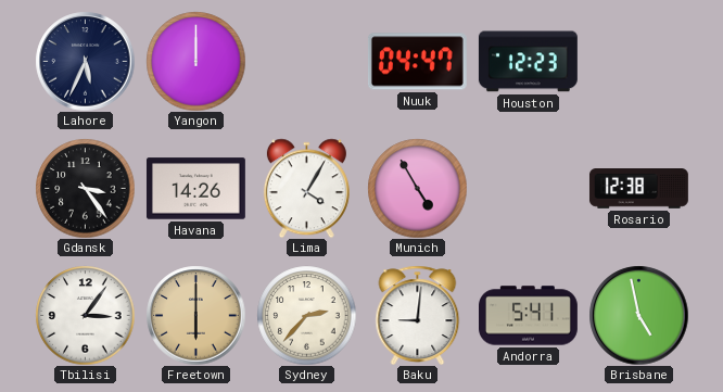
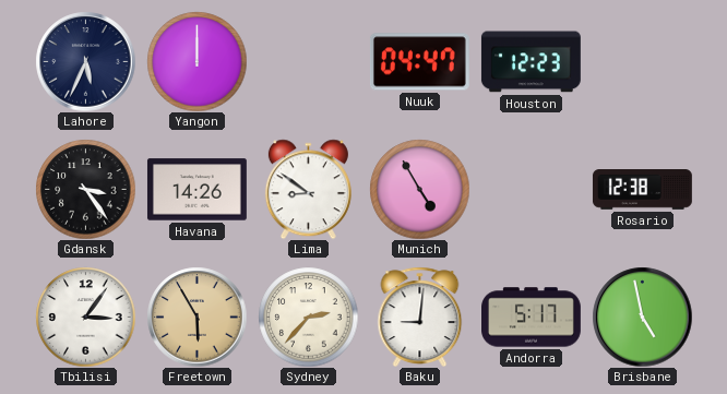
Lima: 4:05 -> 8:51
Freetown: 6:00 -> 5:55
Andorra: 5:41 -> 5:17
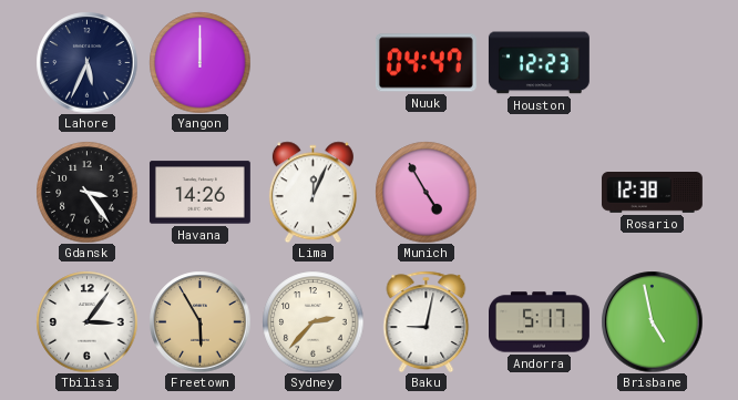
Lima: 8:51 -> 12:04
Baku: 9:01 -> 9:02
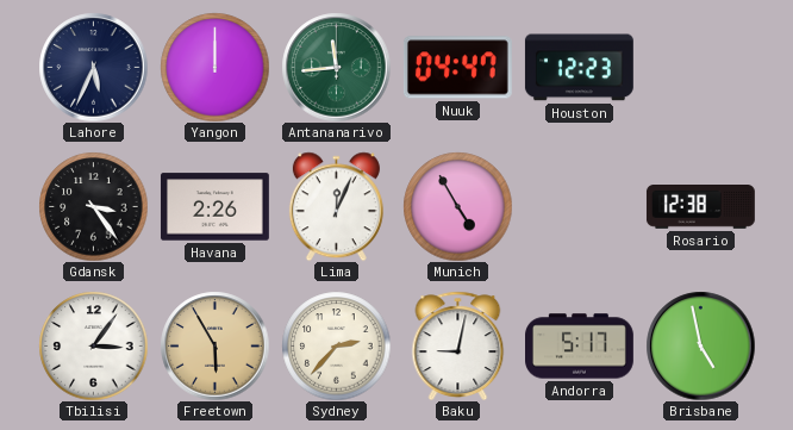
Antananarivo: none -> 11:44
Havana: 14:26 -> 2:26
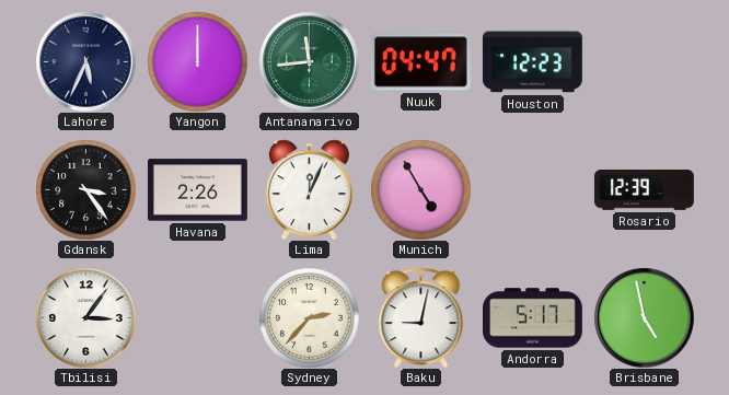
Rosario: 12:38 -> 12:39
Freetown: 5:55 -> none
